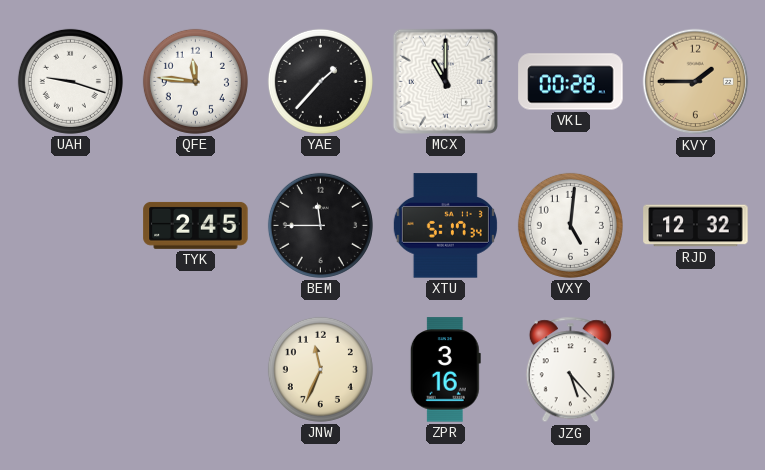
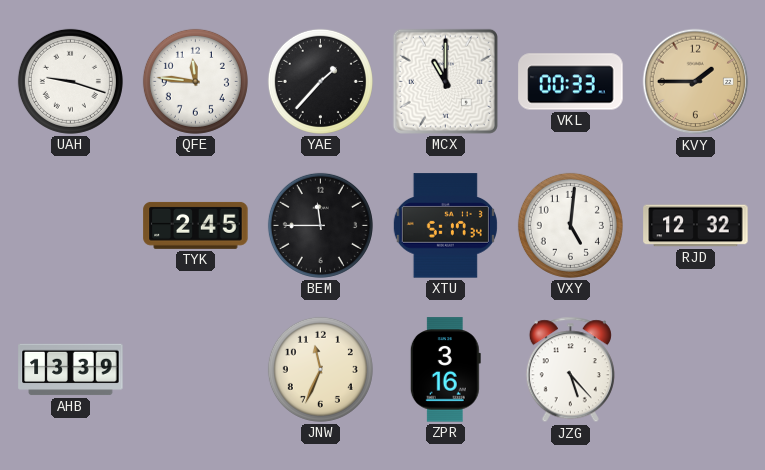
VKL: 00:28 -> 00:33
AHB: none -> 13:39
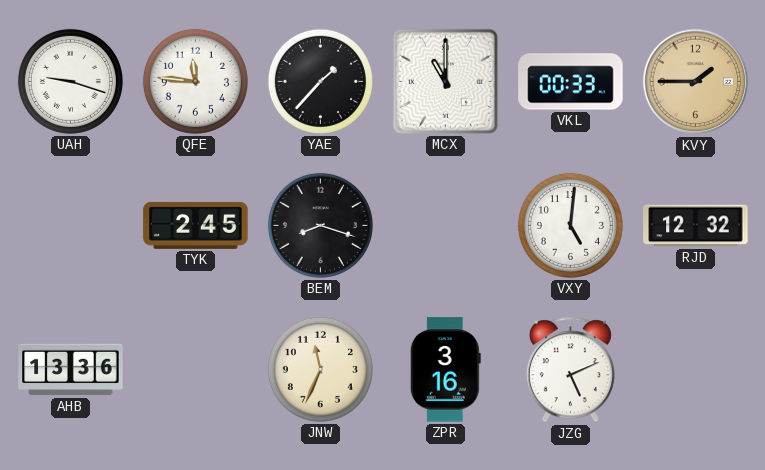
BEM: 11:45 -> 8:18
XTU: 5:17 -> none
AHB: 13:39 -> 13:36
JZG: 5:23 -> 5:11
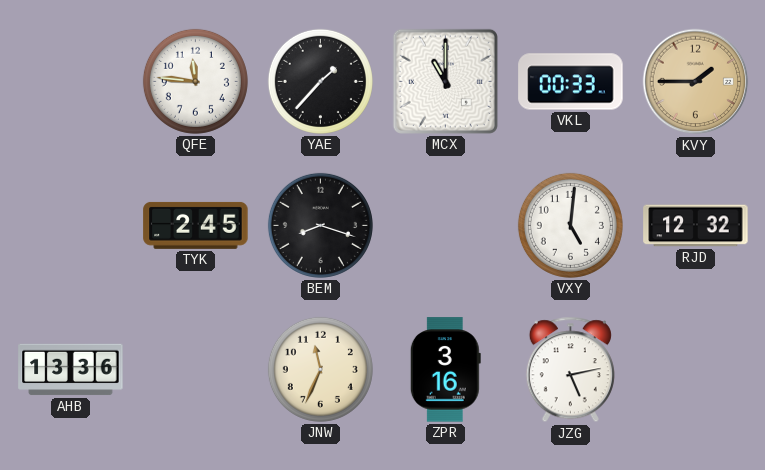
UAH: 9:18 -> none
JZG: 5:11 -> 5:13
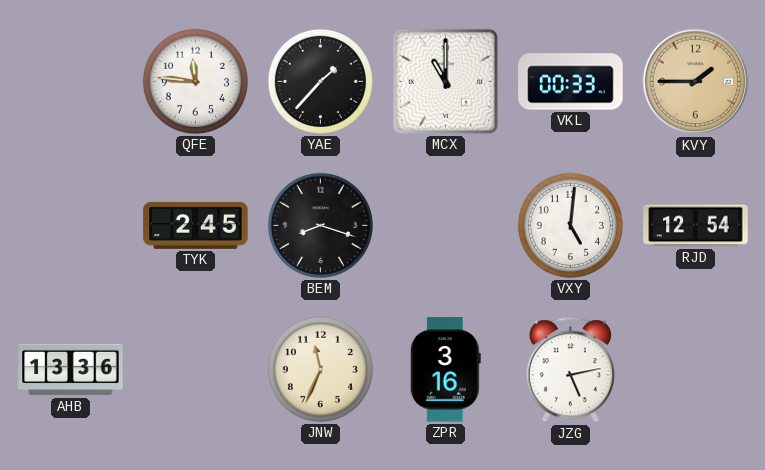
RJD: 12:32 -> 12:54
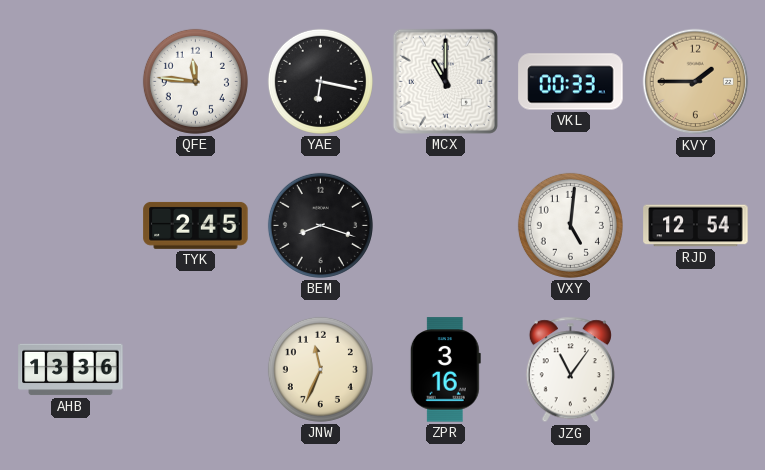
YAE: 1:37 -> 6:17
JZG: 5:13 -> 11:06
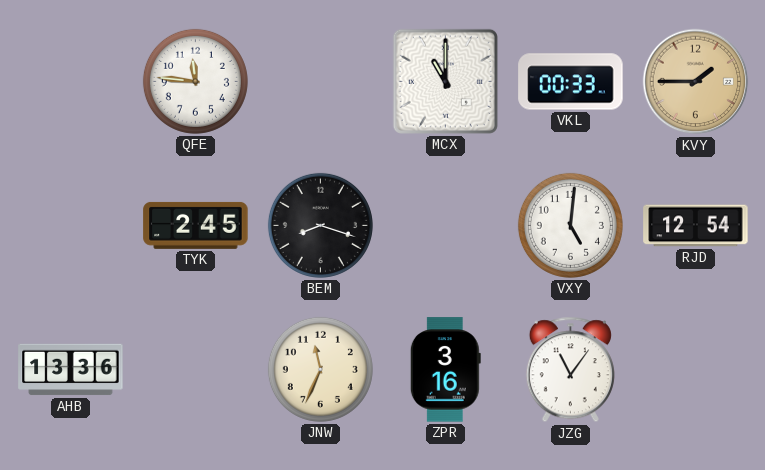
YAE: 6:17 -> none
